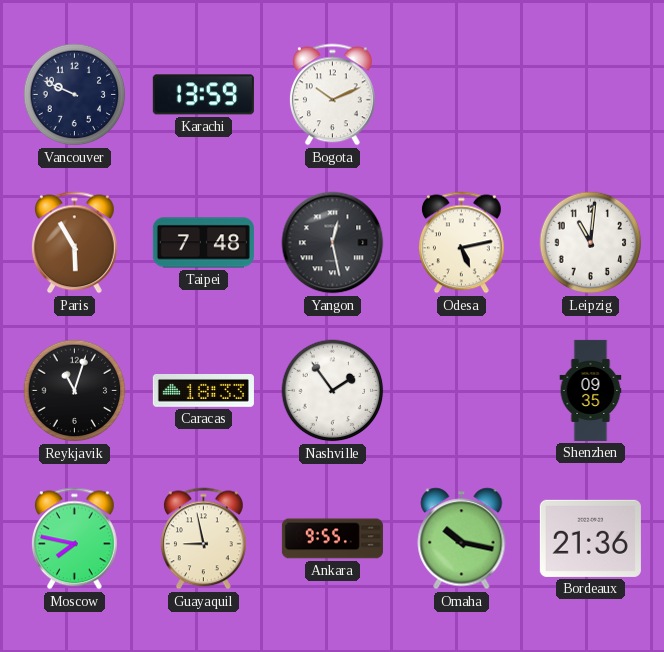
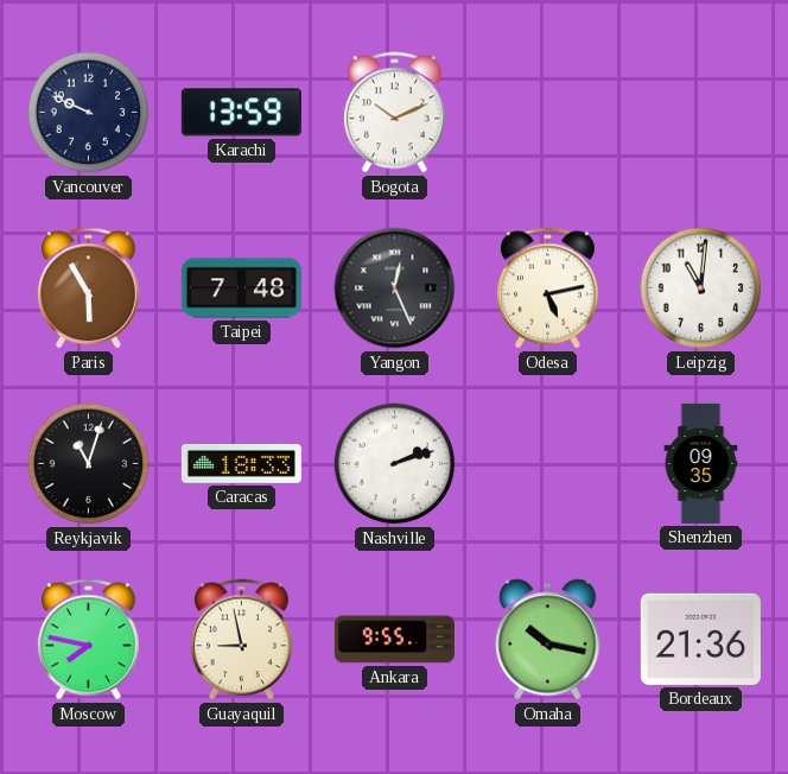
Yangon: 12:28 -> 12:26
Nashville: 1:54 -> 2:12
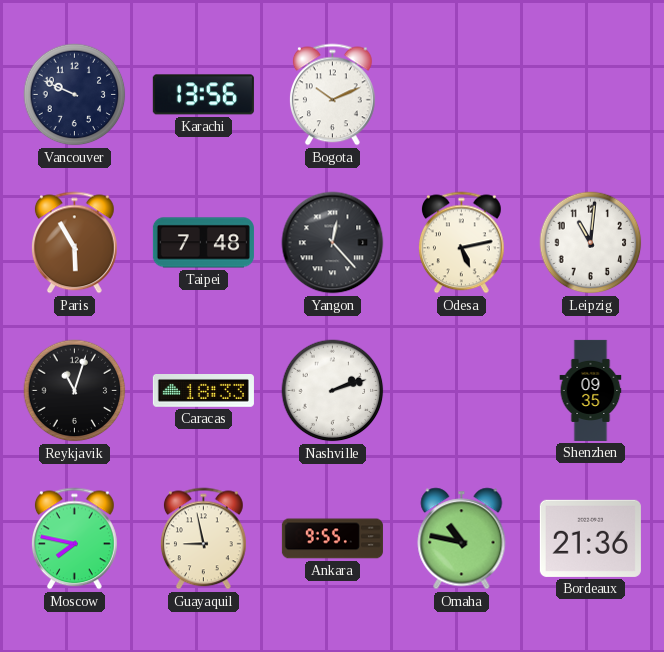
Karachi: 13:59 -> 13:56
Yangon: 12:26 -> 12:23
Omaha: 10:17 -> 10:47
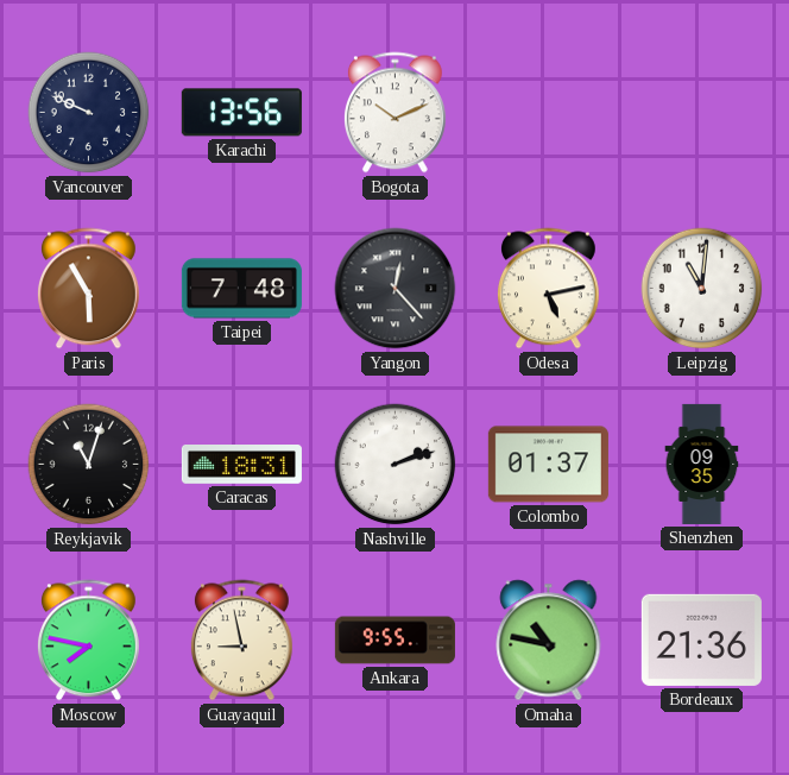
Caracas: 18:33 -> 18:31
Colombo: none -> 01:37
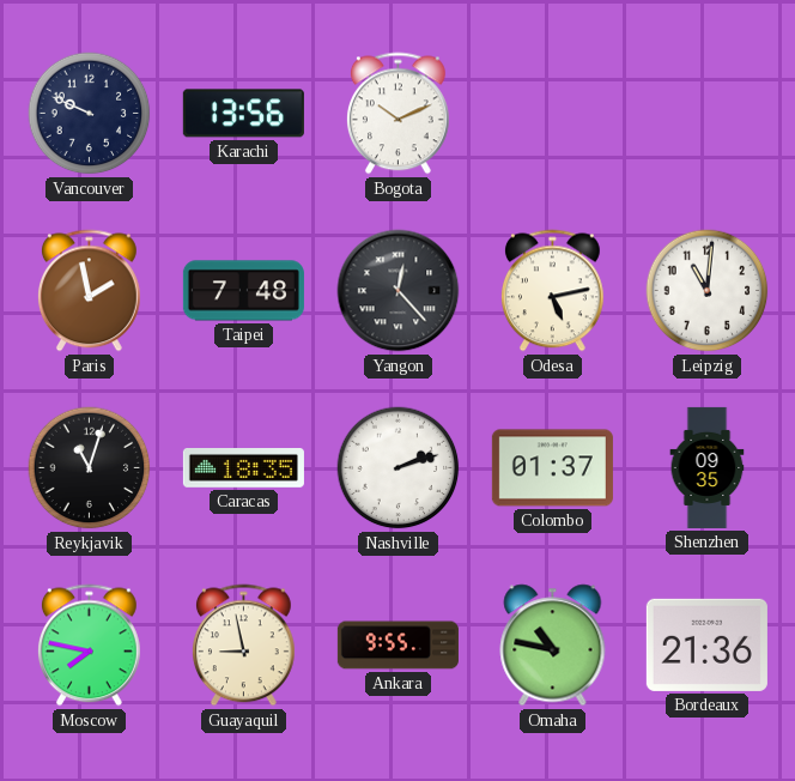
Paris: 5:55 -> 1:58
Caracas: 18:31 -> 18:35
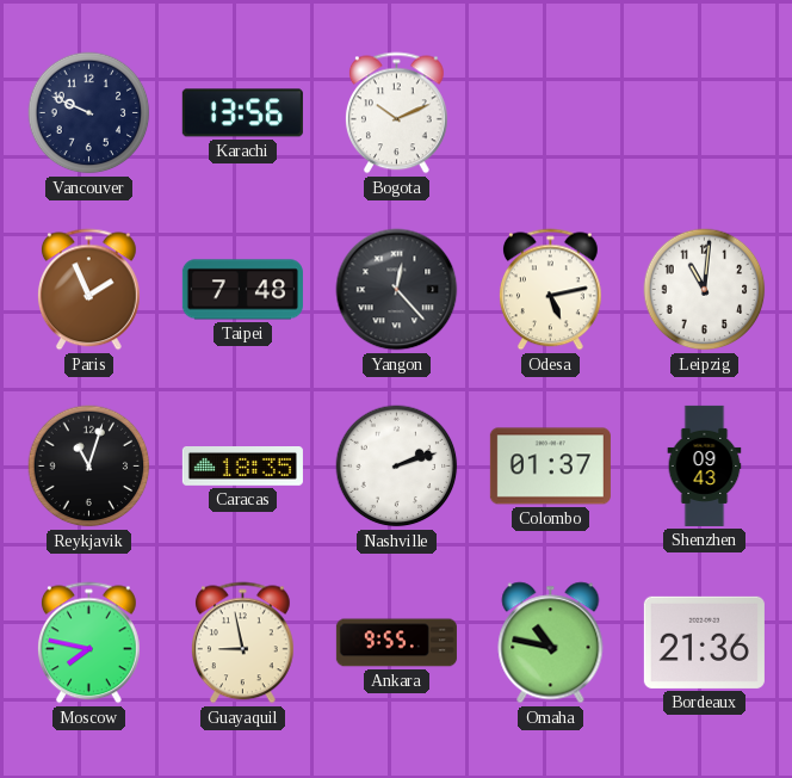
Paris: 1:58 -> 1:56
Shenzhen: 09:35 -> 09:43
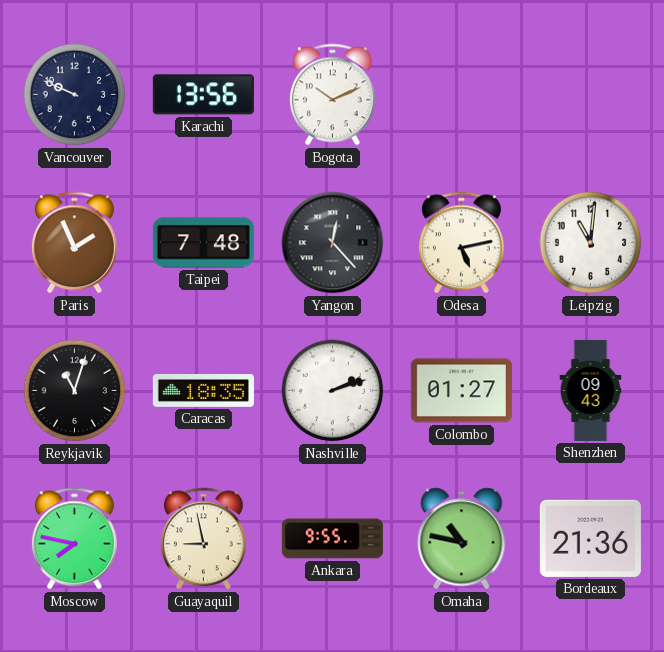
Colombo: 01:37 -> 01:27
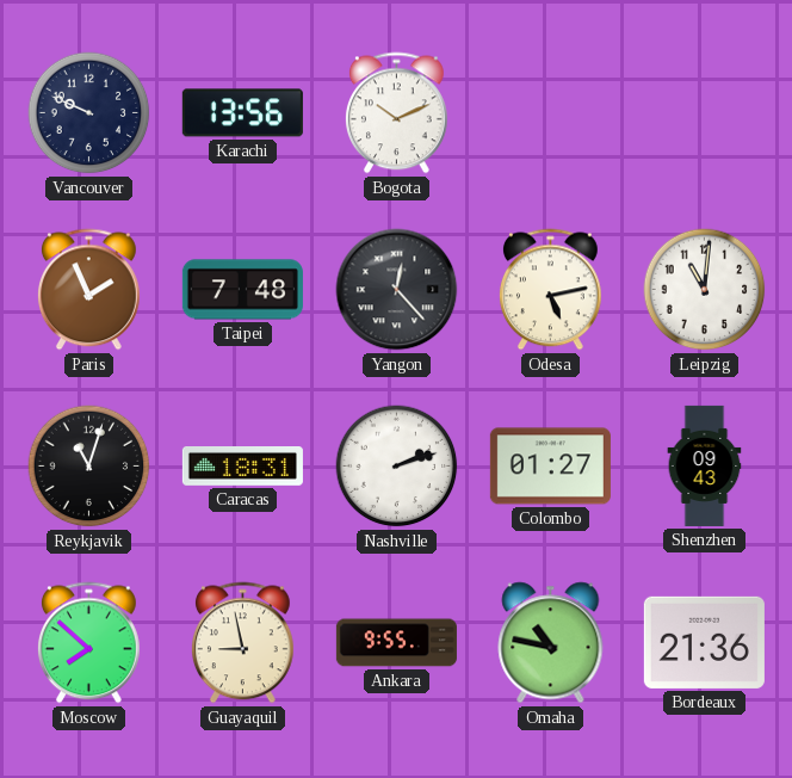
Caracas: 18:35 -> 18:31
Moscow: 7:47 -> 7:52
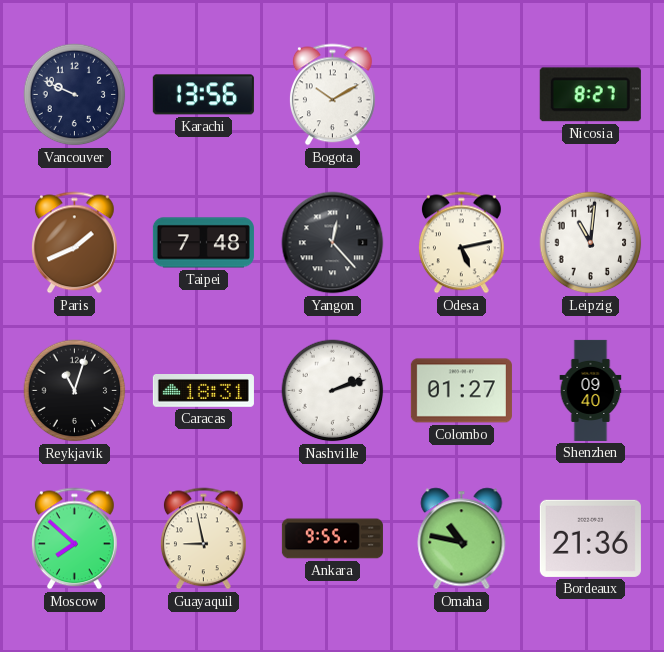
Bogota: 10:11 -> 10:10
Nicosia: none -> 8:27
Paris: 1:56 -> 1:41
Shenzhen: 09:43 -> 09:40
